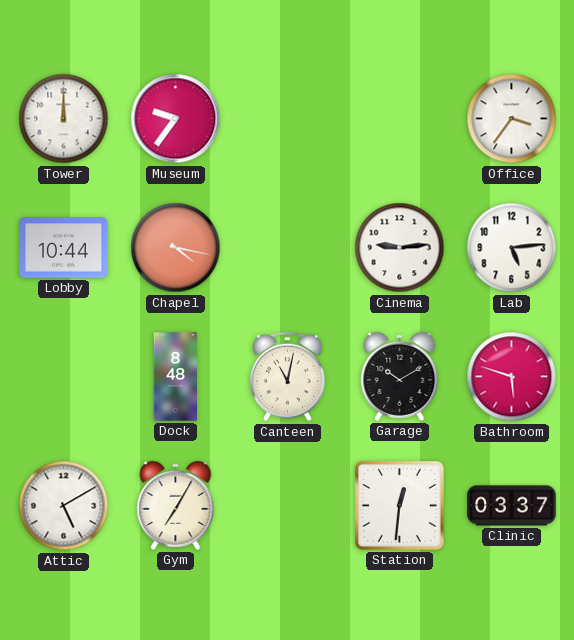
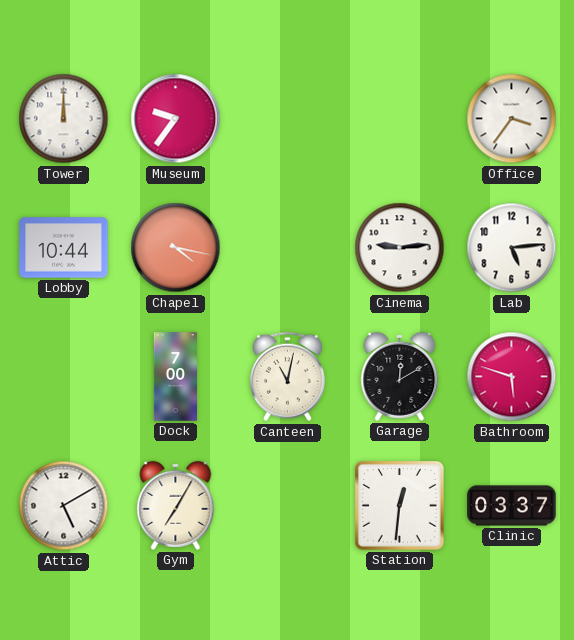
Dock: 8:48 -> 7:00
Garage: 10:10 -> 12:10
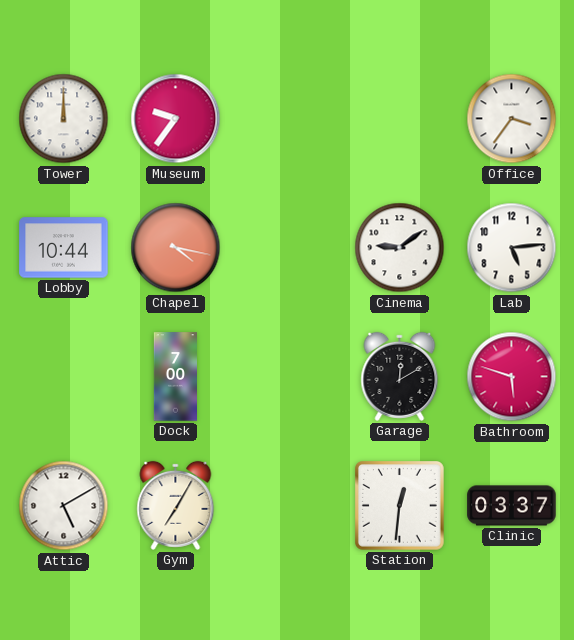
Cinema: 9:14 -> 9:09
Canteen: 11:02 -> none
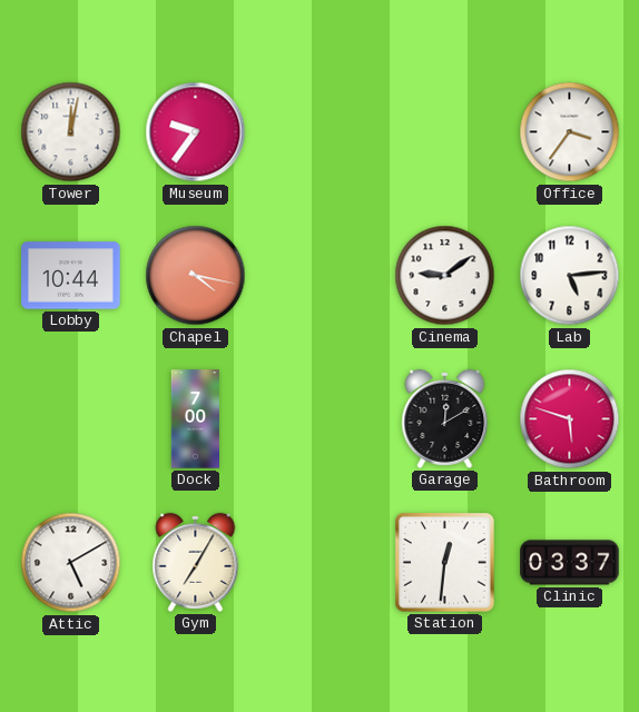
Tower: 12:00 -> 12:02
